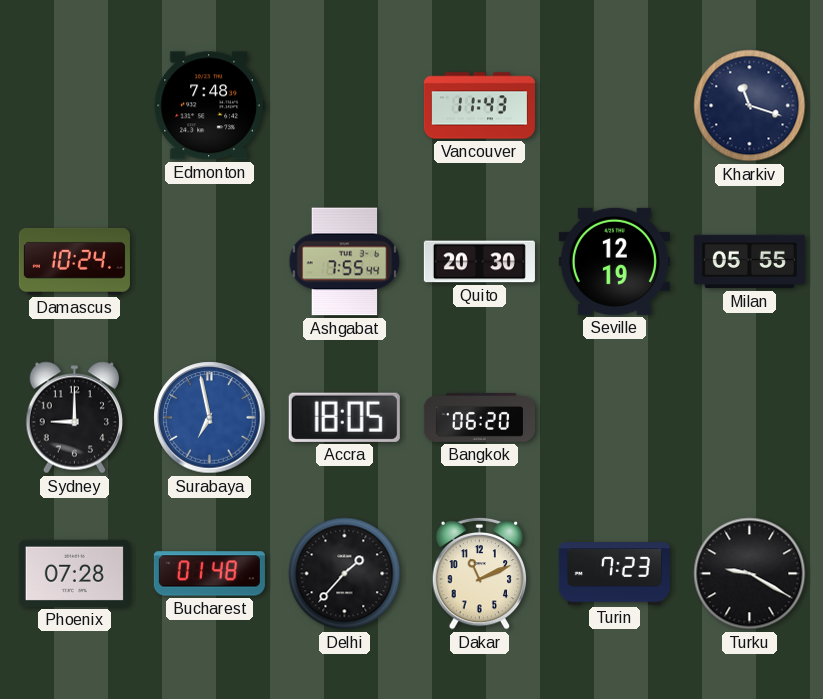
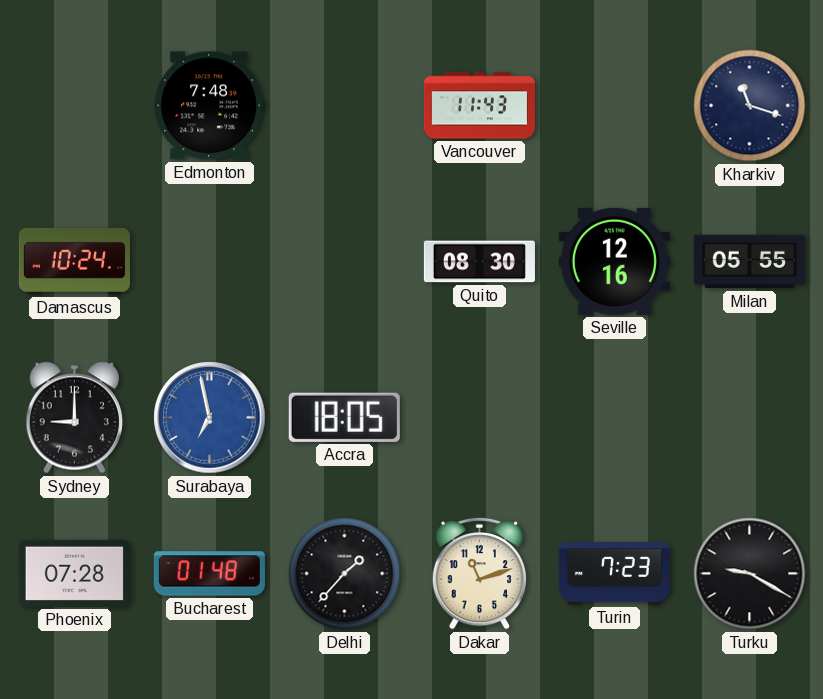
Ashgabat: 7:55 -> none
Quito: 20:30 -> 08:30
Seville: 12:19 -> 12:16
Bangkok: 06:20 -> none
Dakar: 11:11 -> 11:12
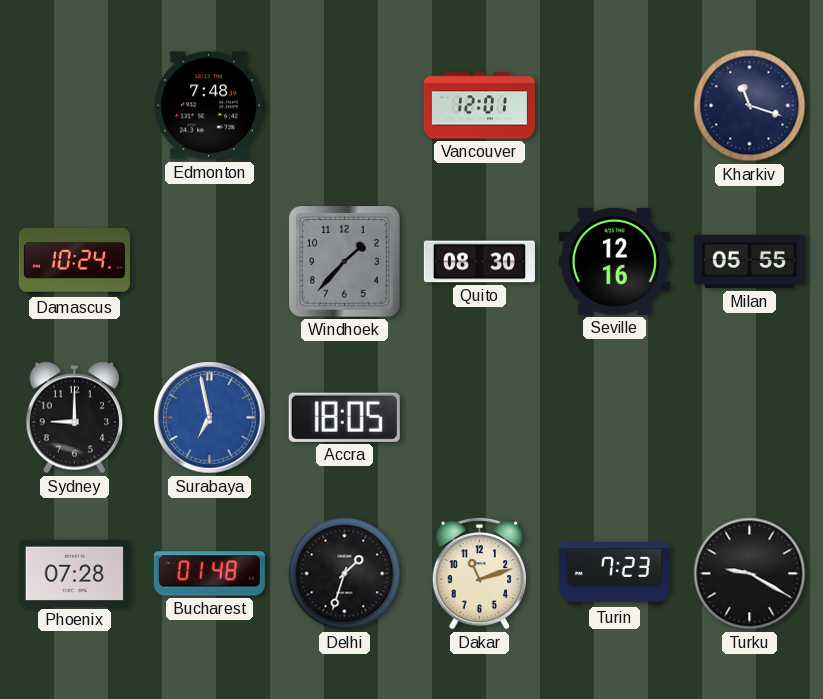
Vancouver: 11:43 -> 12:01
Windhoek: none -> 1:37
Delhi: 1:37 -> 1:33
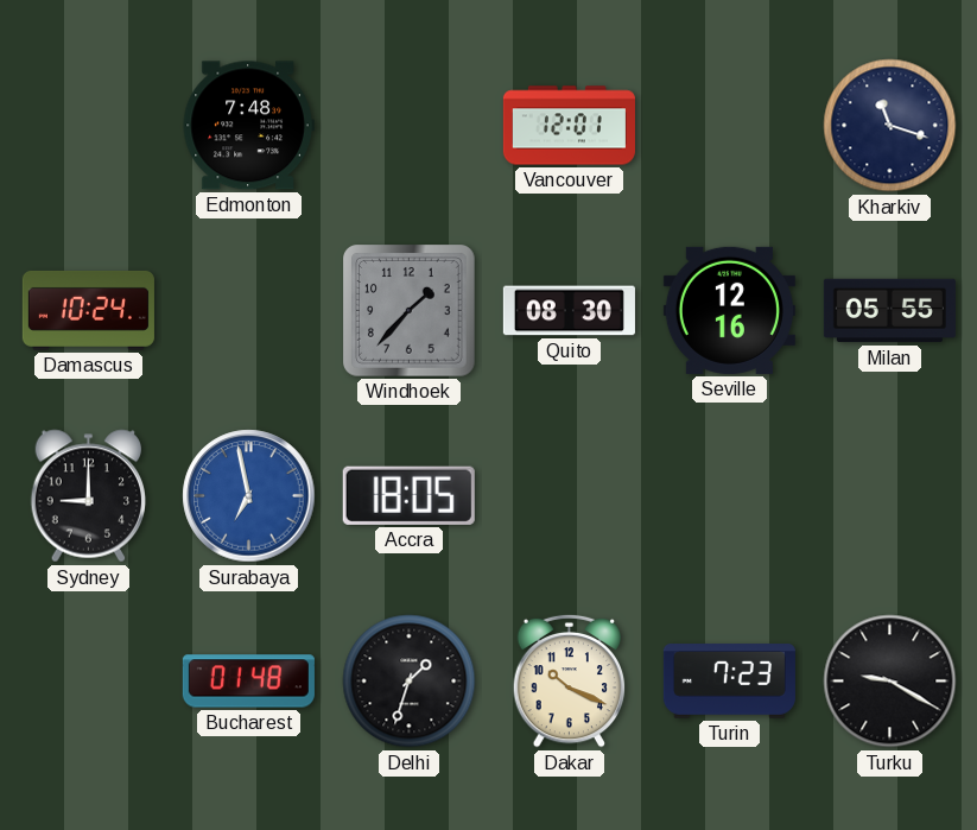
Phoenix: 07:28 -> none
Dakar: 11:12 -> 10:19
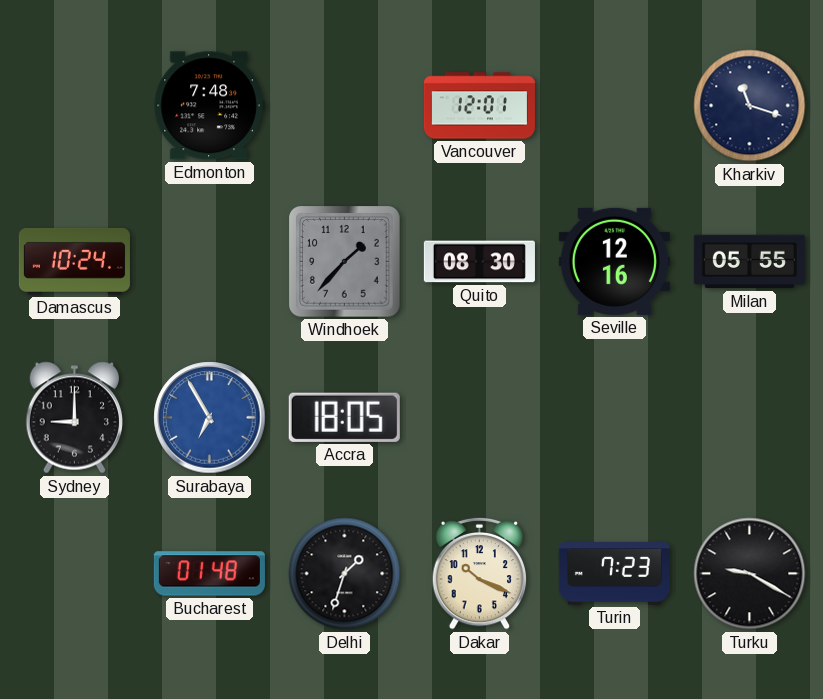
Surabaya: 6:58 -> 6:55
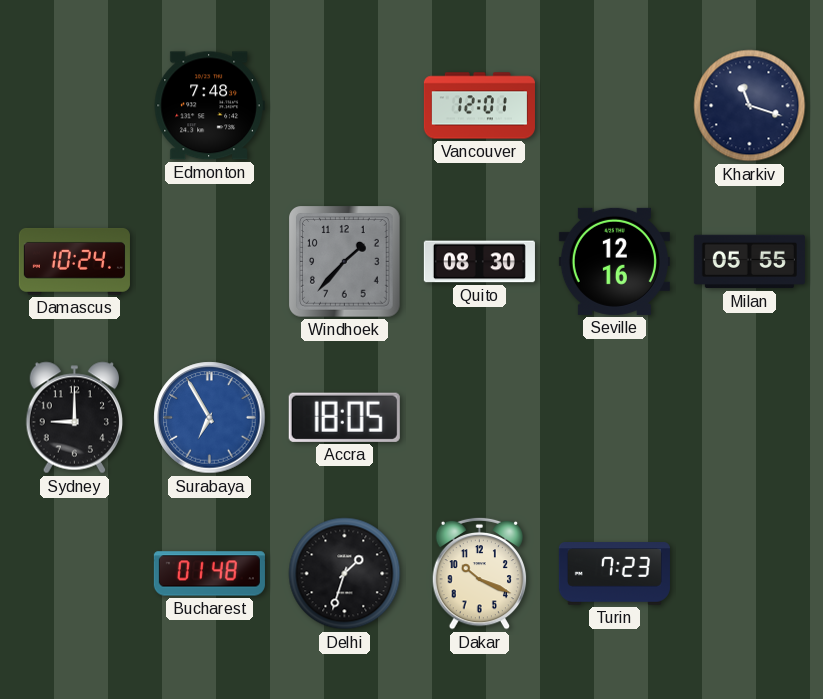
Turku: 9:20 -> none
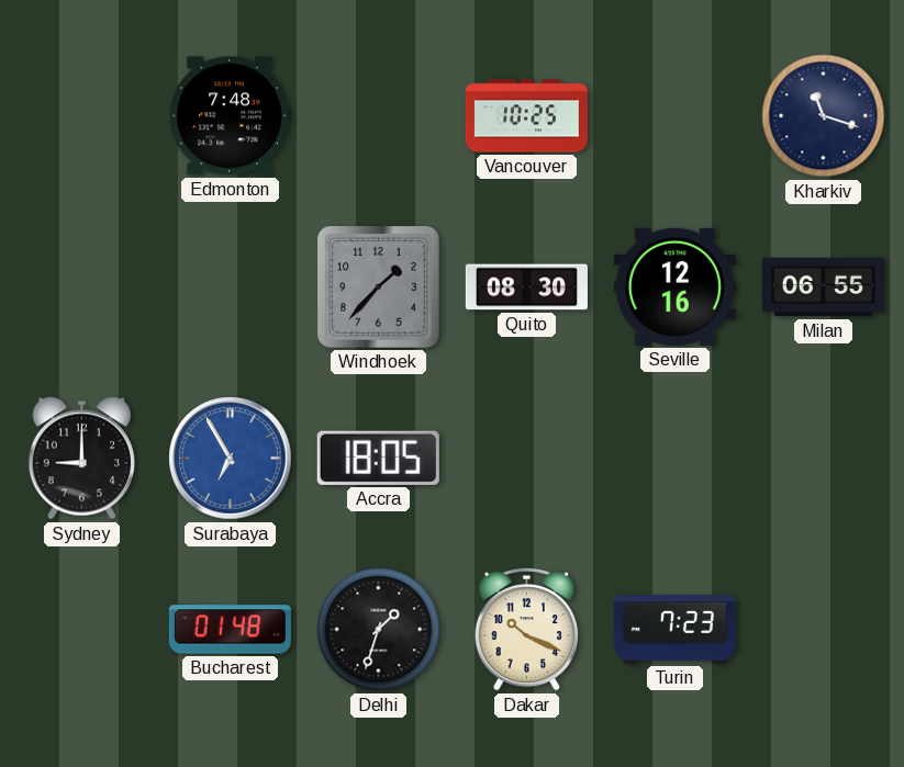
Vancouver: 12:01 -> 10:25
Damascus: 10:24 -> none
Milan: 05:55 -> 06:55
